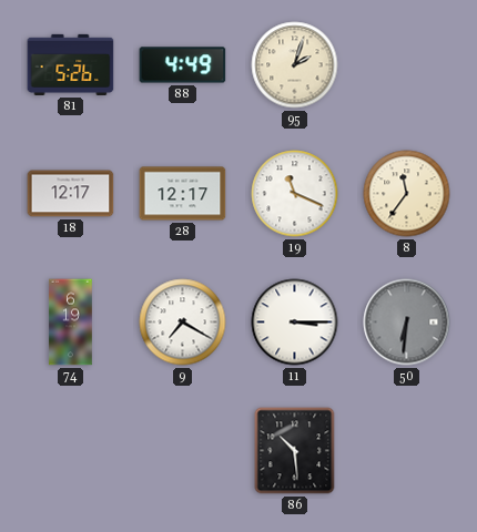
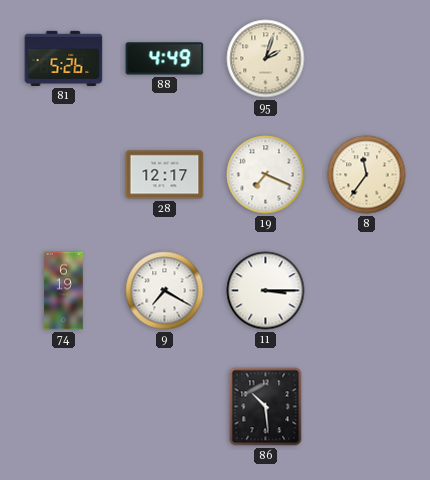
18: 12:17 -> none
19: 11:19 -> 7:19
50: 6:31 -> none
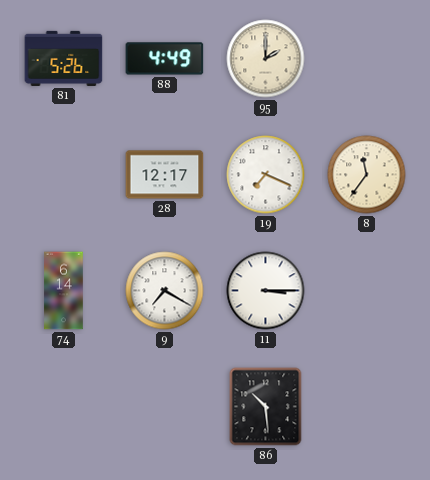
95: 2:03 -> 2:00
74: 6:19 -> 6:14
